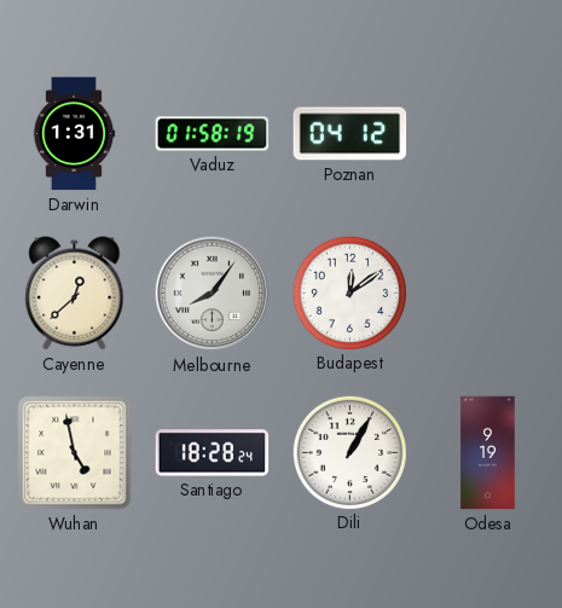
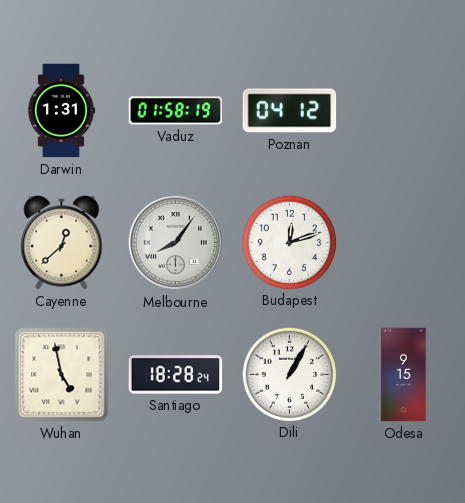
Budapest: 12:09 -> 12:12
Odesa: 9:19 -> 9:15
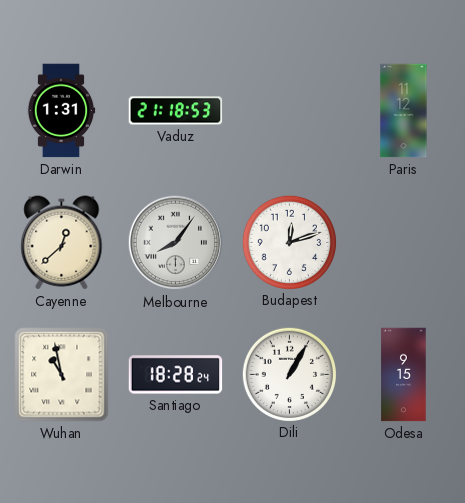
Vaduz: 01:58 -> 21:18
Poznan: 04:12 -> none
Paris: none -> 11:12
Wuhan: 4:58 -> 10:58
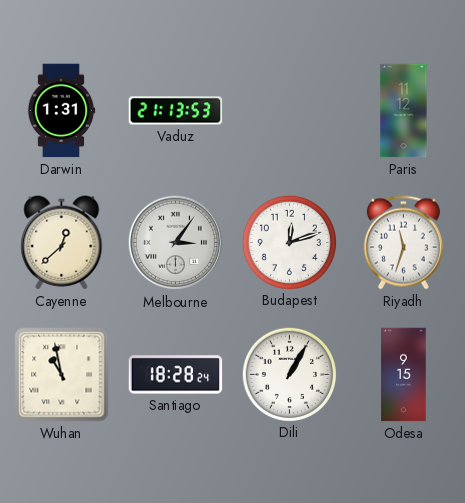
Vaduz: 21:18 -> 21:13
Melbourne: 8:06 -> 3:06
Riyadh: none -> 11:33
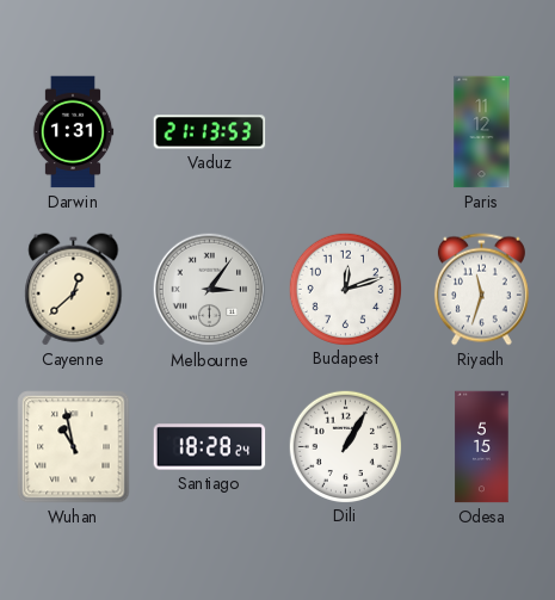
Odesa: 9:15 -> 5:15
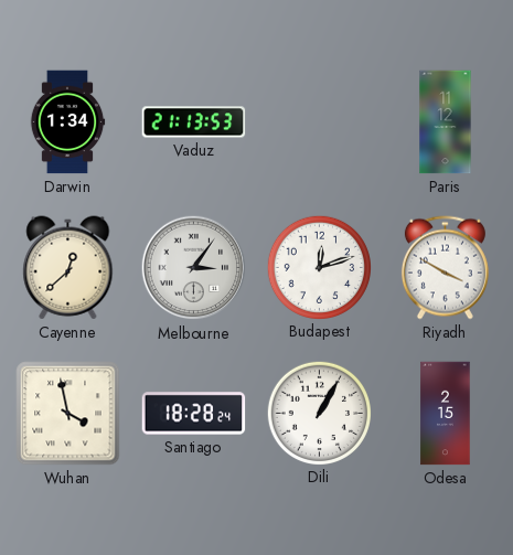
Darwin: 1:31 -> 1:34
Riyadh: 11:33 -> 3:50
Wuhan: 10:58 -> 3:58
Odesa: 5:15 -> 2:15
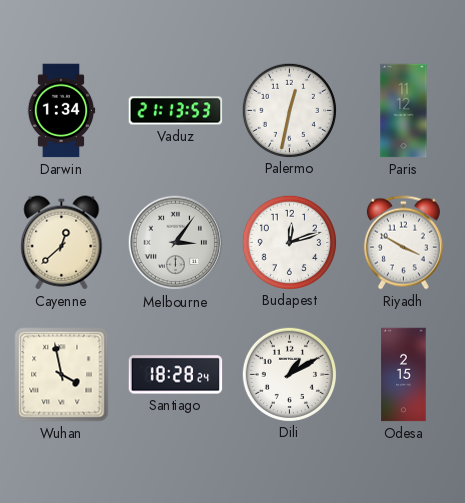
Palermo: none -> 12:32
Dili: 1:05 -> 1:10
